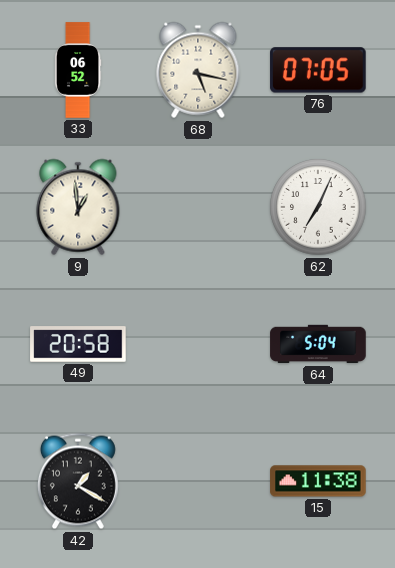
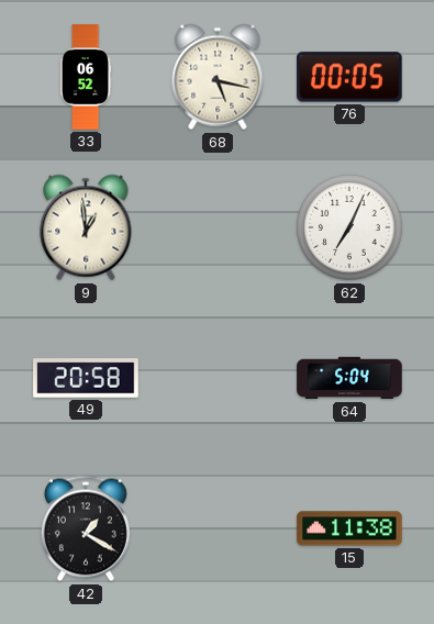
76: 07:05 -> 00:05
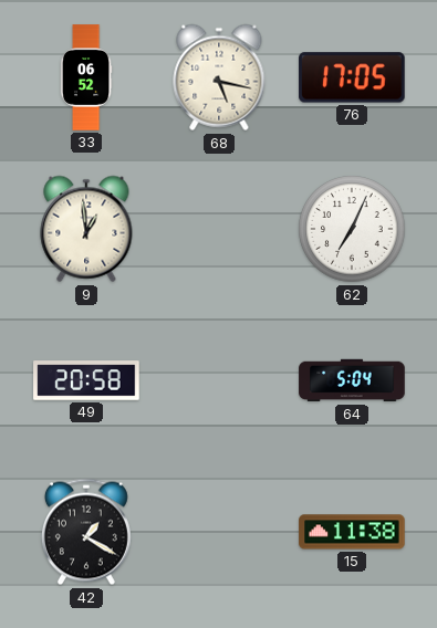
76: 00:05 -> 17:05
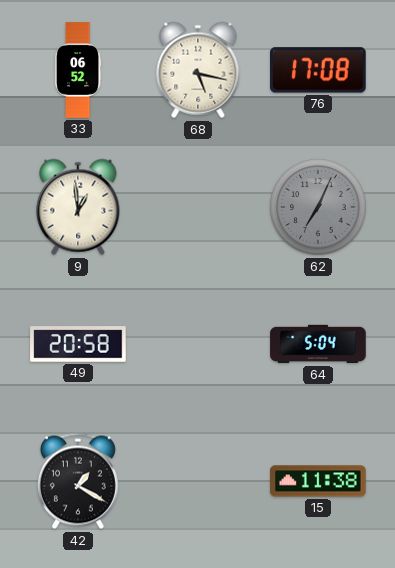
76: 17:05 -> 17:08
62 dial: white -> grey
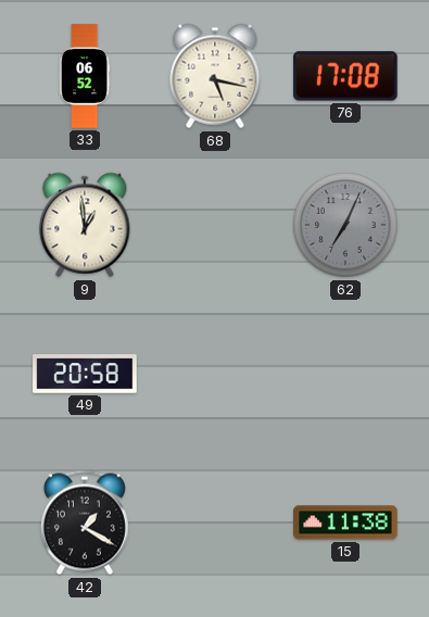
64: 5:04 -> none
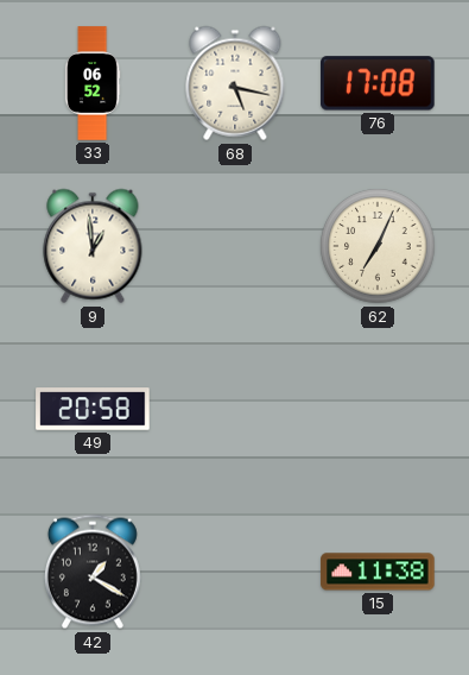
62 dial: grey -> cream
